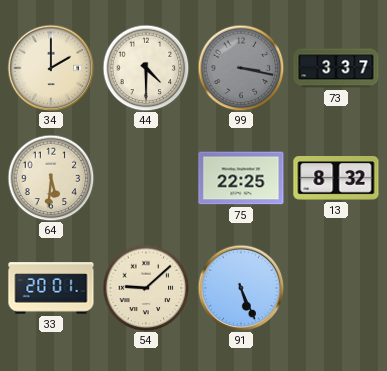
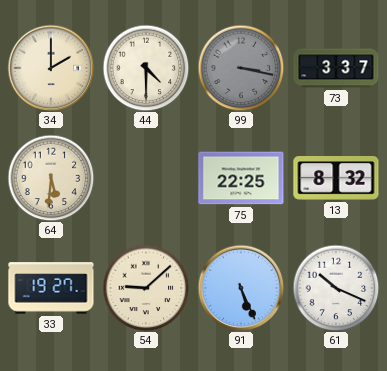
33: 20:01 -> 19:27
61: none -> 10:19
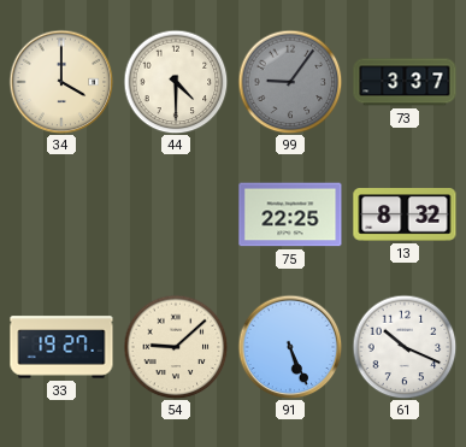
34: 2:00 -> 4:00
99: 3:17 -> 9:06
64: 5:31 -> none
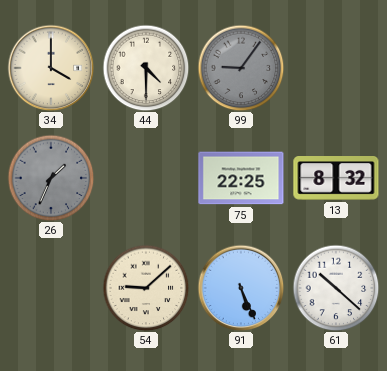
73: 3:37 -> none
26: none -> 1:34
33: 19:27 -> none
61: 10:19 -> 10:22
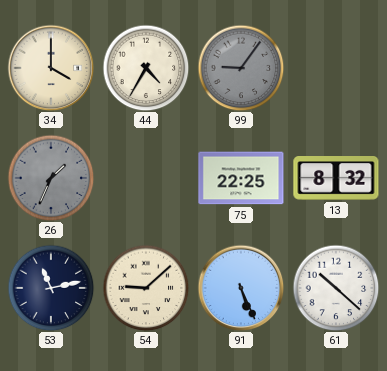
44: 4:30 -> 4:35
53: none -> 11:13
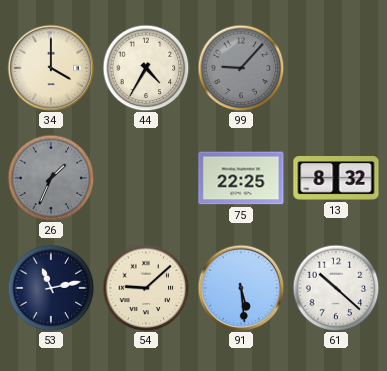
99: 9:06 -> 9:07
91: 5:26 -> 5:29
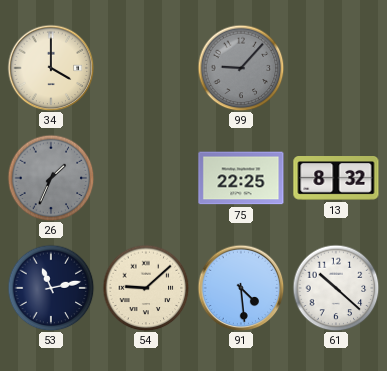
44: 4:35 -> none
91: 5:29 -> 4:29
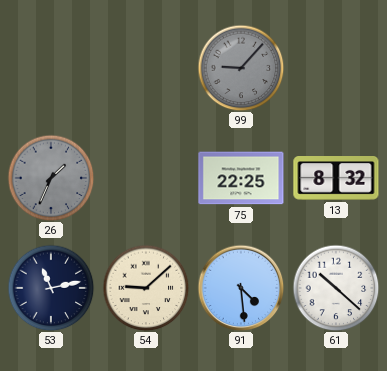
34: 4:00 -> none
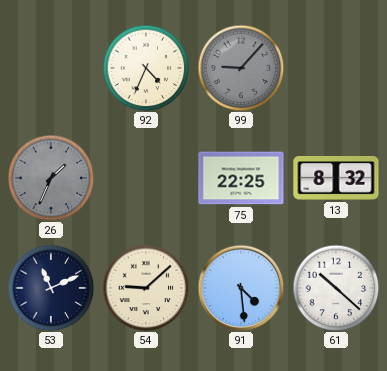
92: none -> 4:34
53: 11:13 -> 11:11
